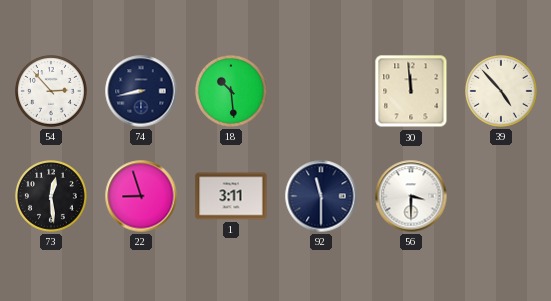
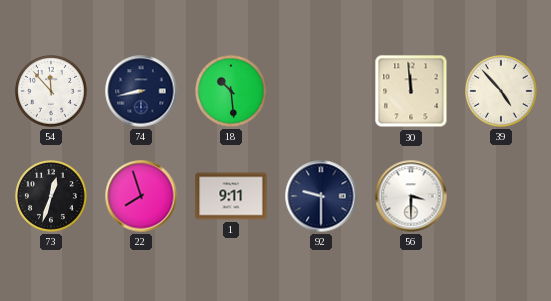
54: 2:53 -> 11:53
73: 12:29 -> 12:33
22: 8:57 -> 7:57
1: 3:11 -> 9:11
92: 11:30 -> 9:30
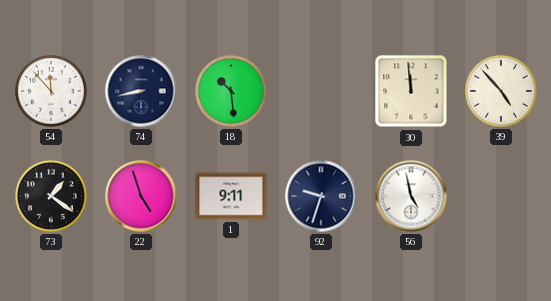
73: 12:33 -> 1:21
22: 7:57 -> 4:57
92: 9:30 -> 9:33
56: 3:30 -> 4:58
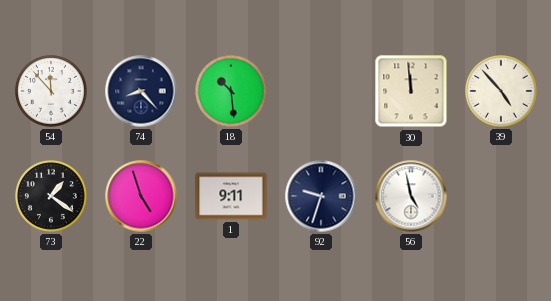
74: 8:43 -> 8:23
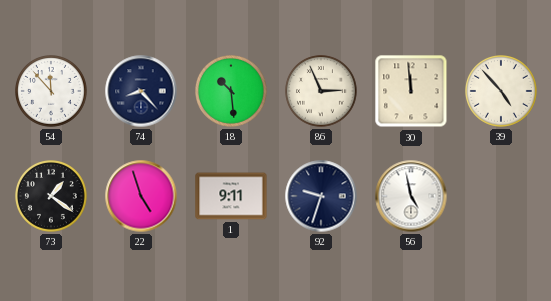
86: none -> 2:56
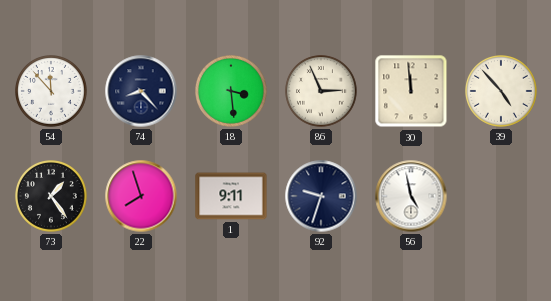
18: 10:29 -> 3:29
73: 1:21 -> 1:24
22: 4:57 -> 7:57
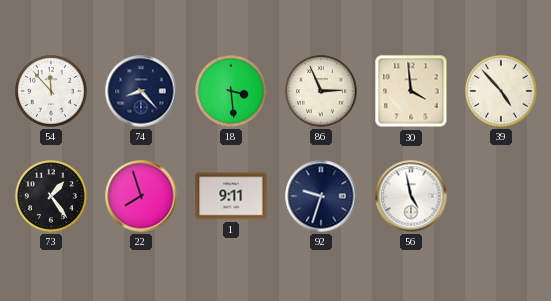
30: 11:59 -> 3:59
